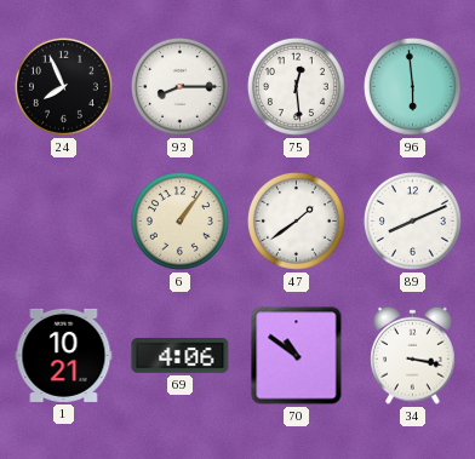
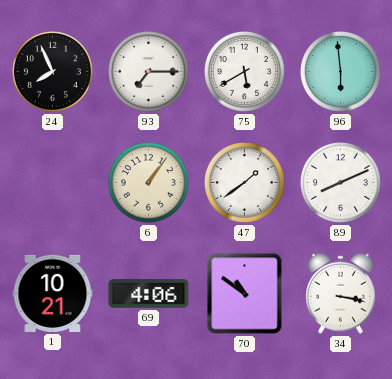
93: 8:15 -> 7:15
75: 12:29 -> 5:40
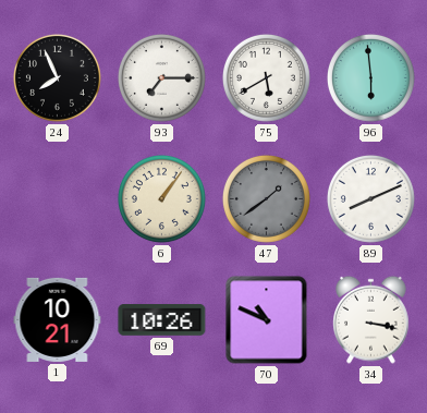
47 dial: white -> grey
69: 4:06 -> 10:26
70: 10:51 -> 10:49
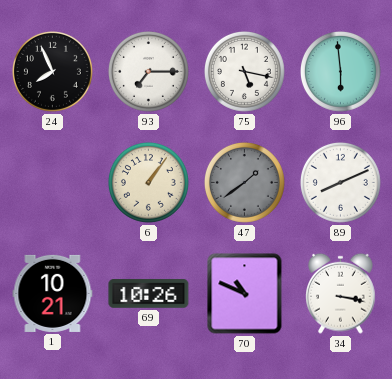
75: 5:40 -> 5:17
